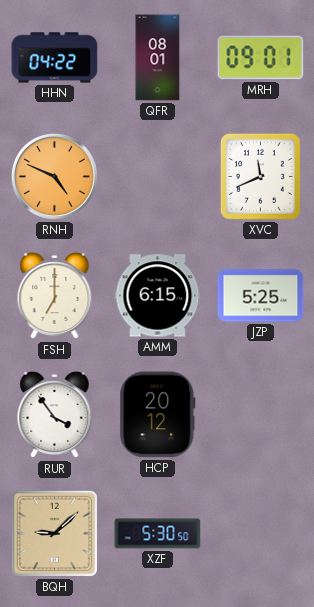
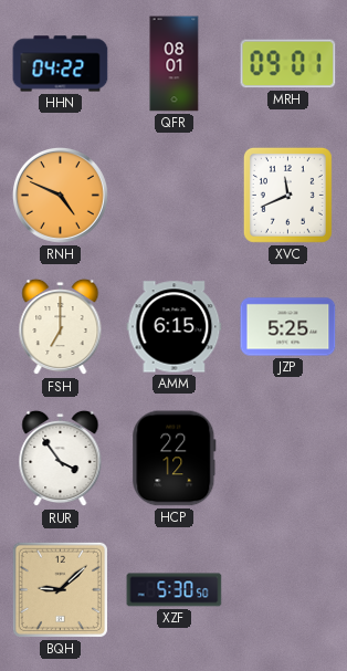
HCP: 20:12 -> 22:12
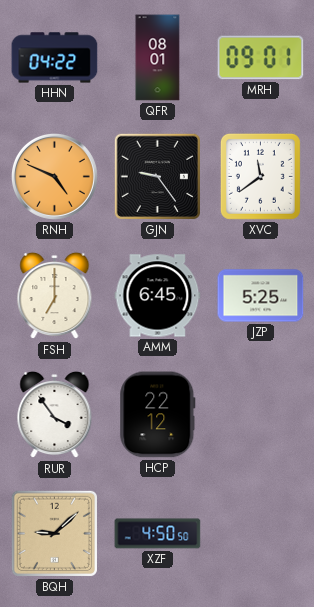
GJN: none -> 9:24
XVC: 11:41 -> 11:39
AMM: 6:15 -> 6:45
XZF: 5:30 -> 4:50
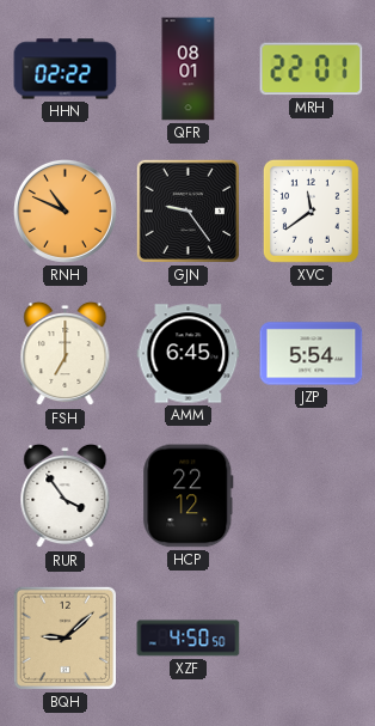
HHN: 04:22 -> 02:22
MRH: 09:01 -> 22:01
RNH: 4:49 -> 10:49
JZP: 5:25 -> 5:54
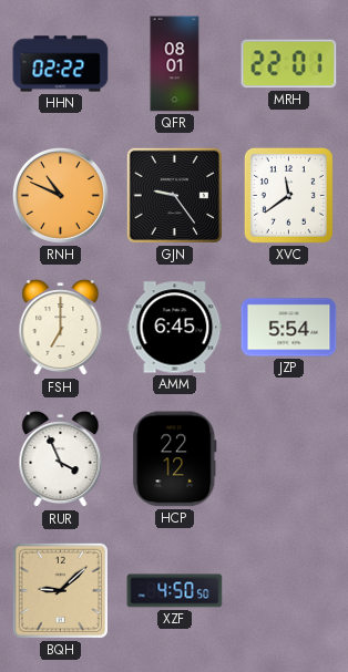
RUR: 3:54 -> 3:56
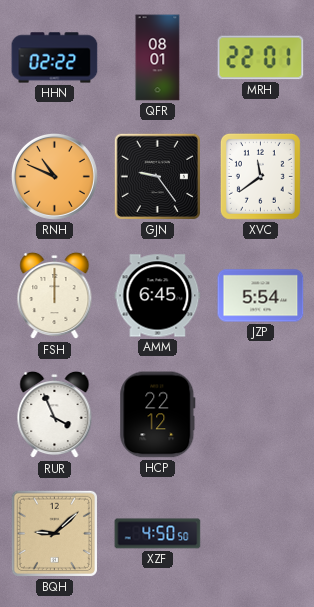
FSH: 7:00 -> 12:00
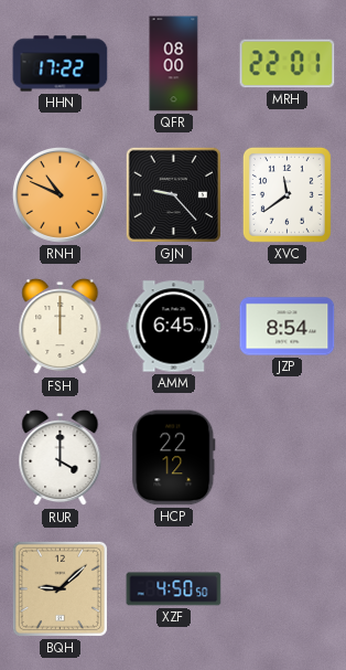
HHN: 02:22 -> 17:22
QFR: 08:01 -> 08:00
GJN: 9:24 -> 9:23
JZP: 5:54 -> 8:54
RUR: 3:56 -> 4:00
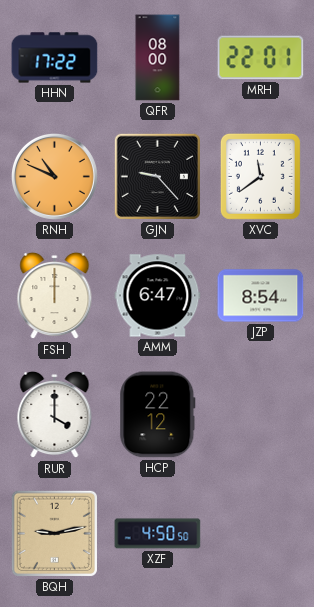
AMM: 6:45 -> 6:47
BQH: 9:08 -> 9:13
